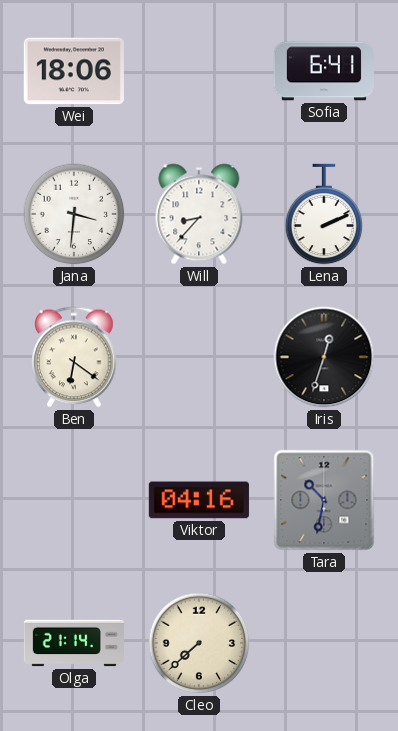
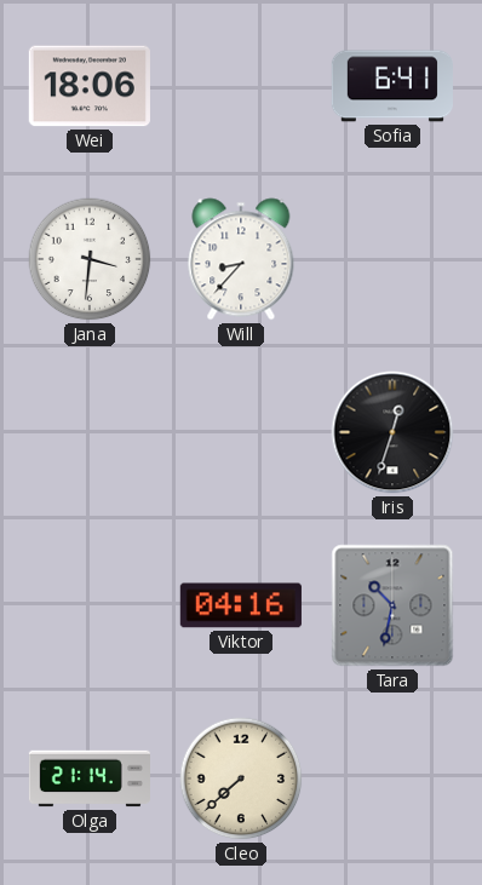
Lena: 2:11 -> none
Ben: 6:21 -> none
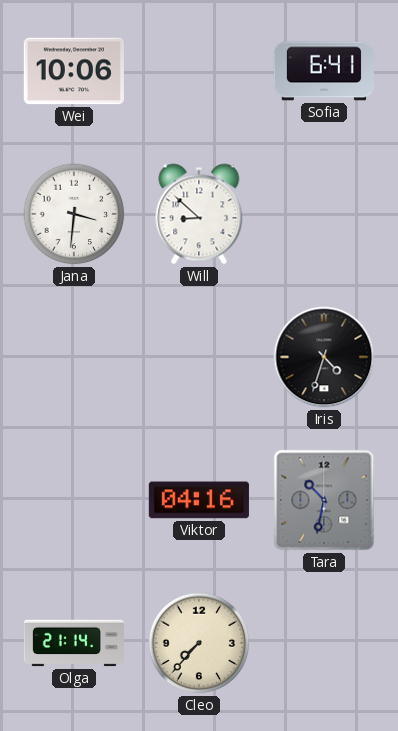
Wei: 18:06 -> 10:06
Will: 8:37 -> 8:52
Iris: 12:33 -> 4:33
Cleo: 7:38 -> 7:37
